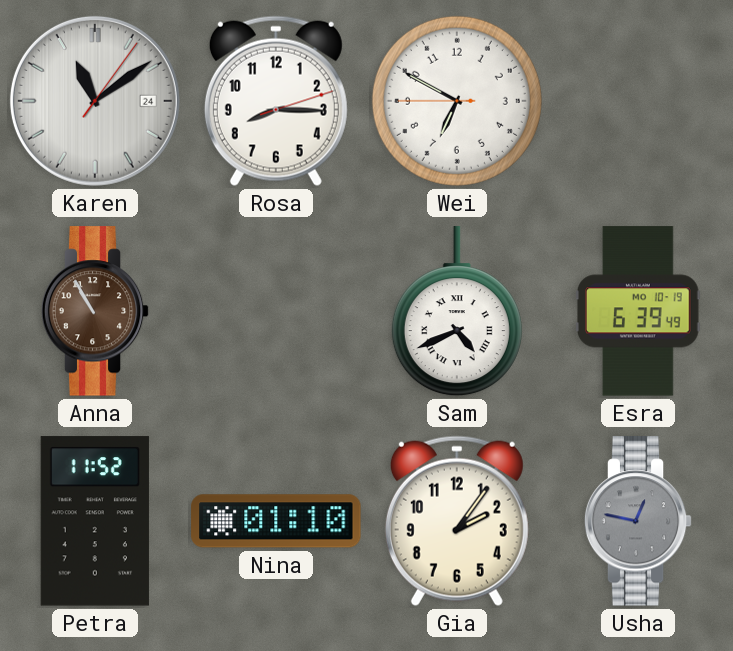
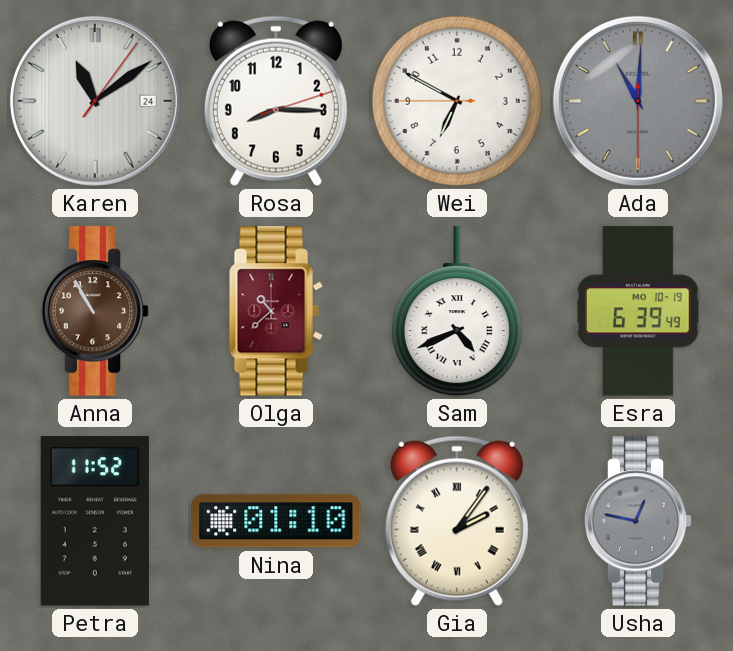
Ada: none -> 11:00
Olga: none -> 10:38
Gia numerals: Arabic -> Roman
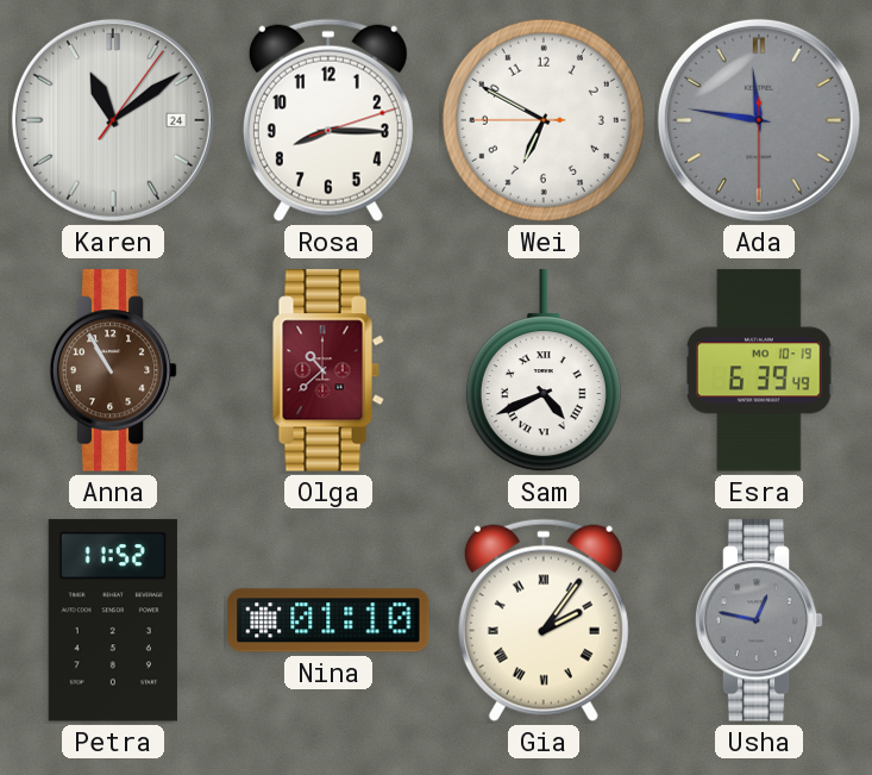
Ada: 11:00 -> 11:46
